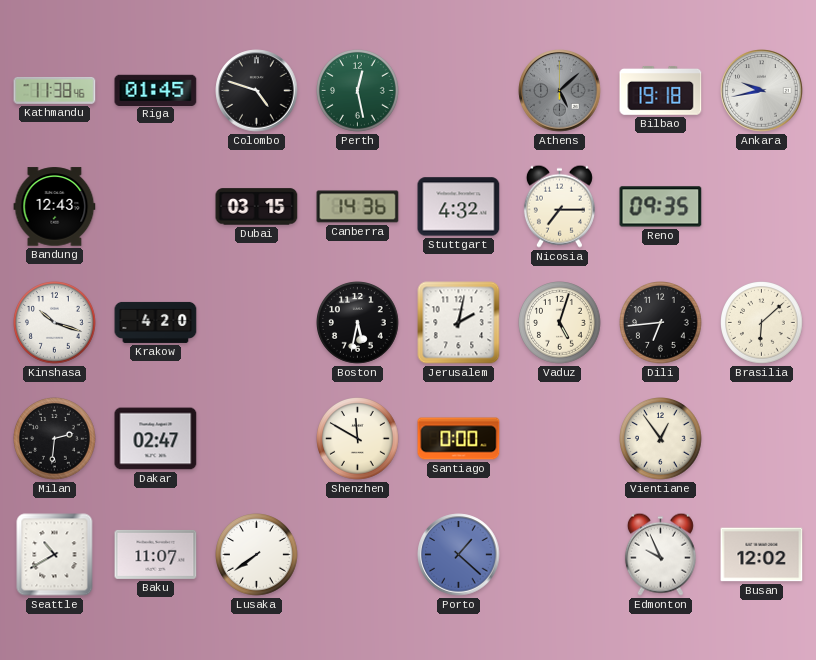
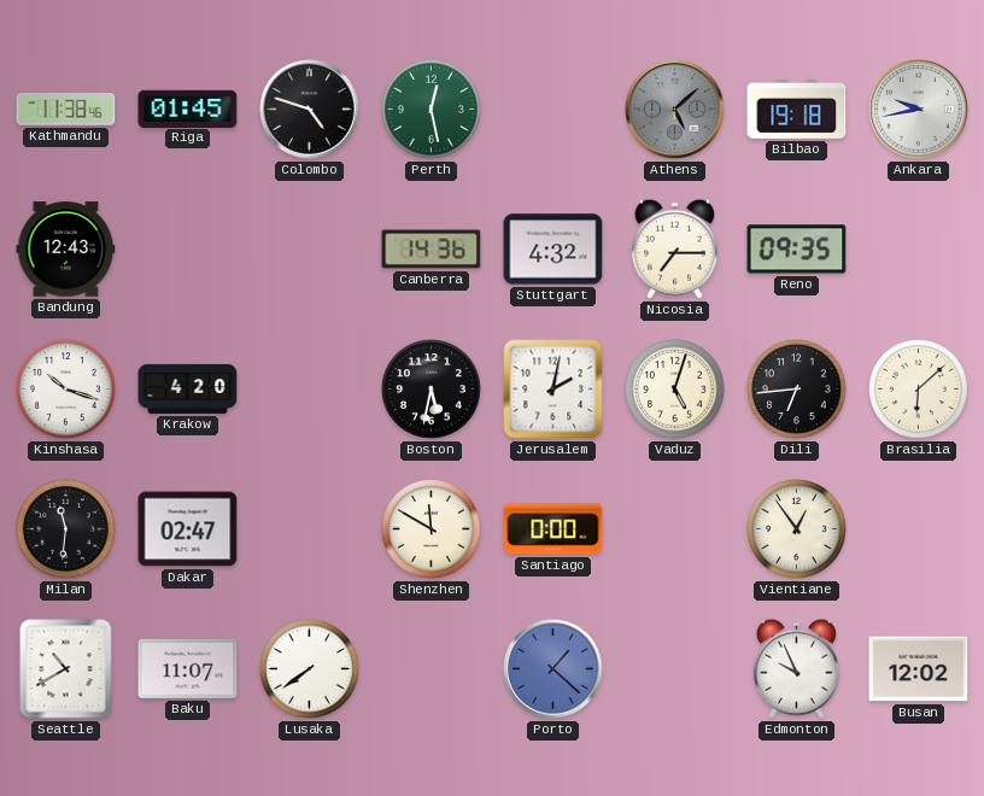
Dubai: 03:15 -> none
Milan: 2:31 -> 11:31
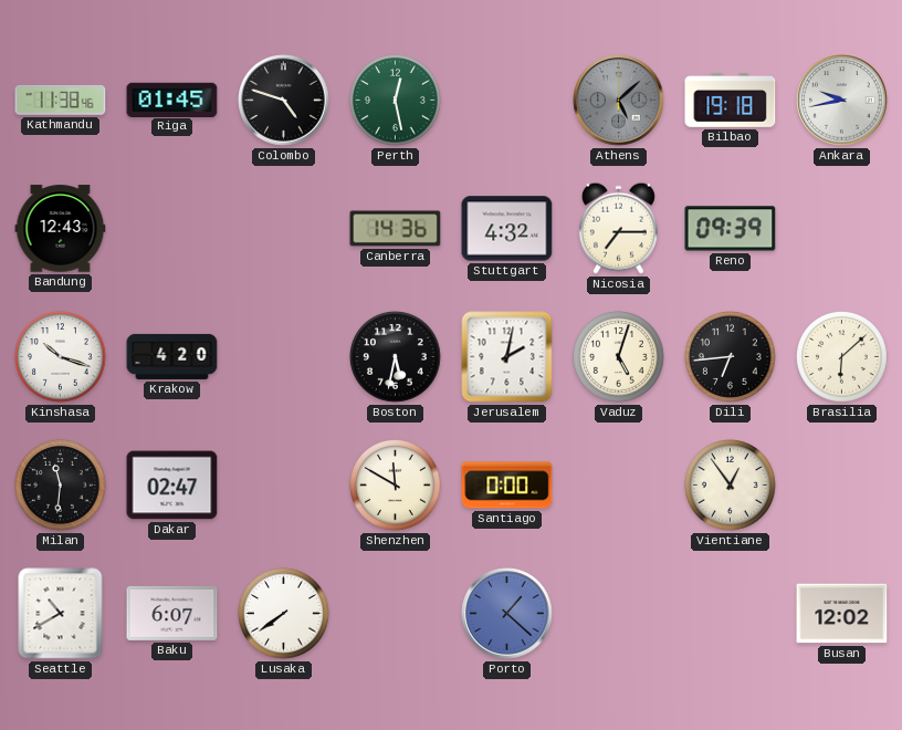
Reno: 09:35 -> 09:39
Baku: 11:07 -> 6:07
Edmonton: 9:56 -> none
